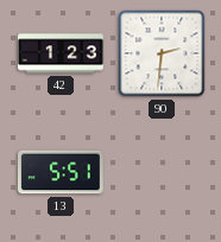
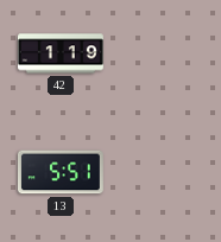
42: 1:23 -> 1:19
90: 2:31 -> none
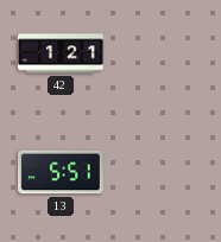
42: 1:19 -> 1:21
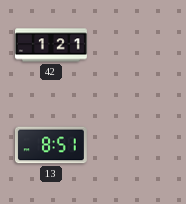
13: 5:51 -> 8:51
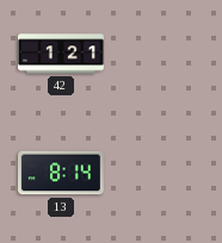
13: 8:51 -> 8:14
